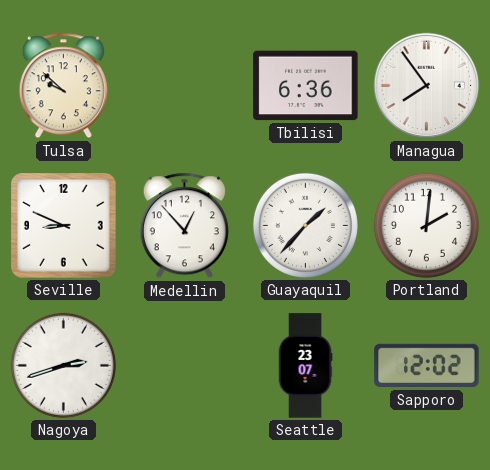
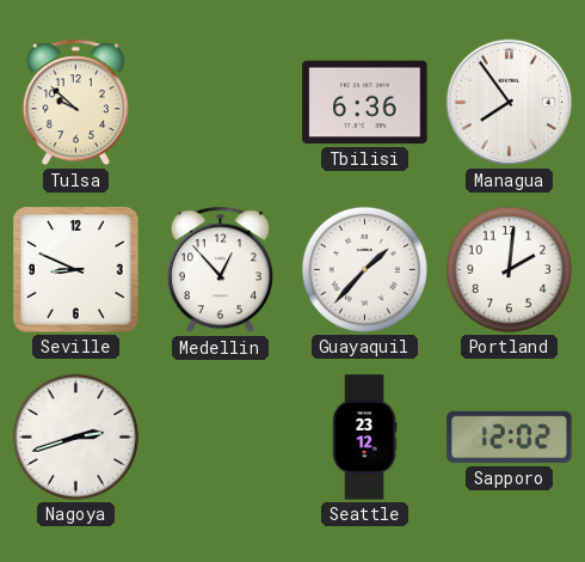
Seattle: 23:07 -> 23:12
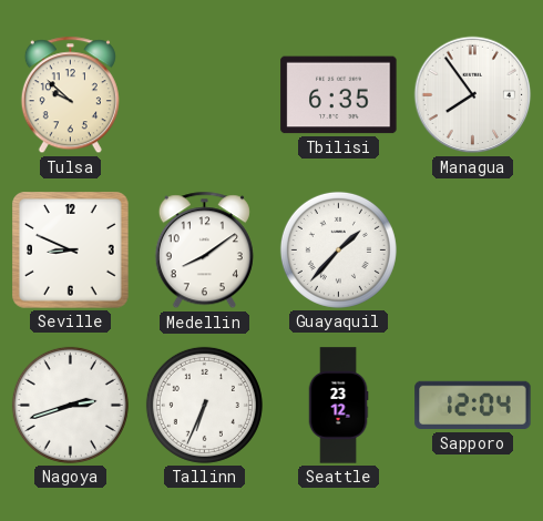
Tbilisi: 6:36 -> 6:35
Medellin: 12:53 -> 8:09
Portland: 2:01 -> none
Tallinn: none -> 6:34
Sapporo: 12:02 -> 12:04
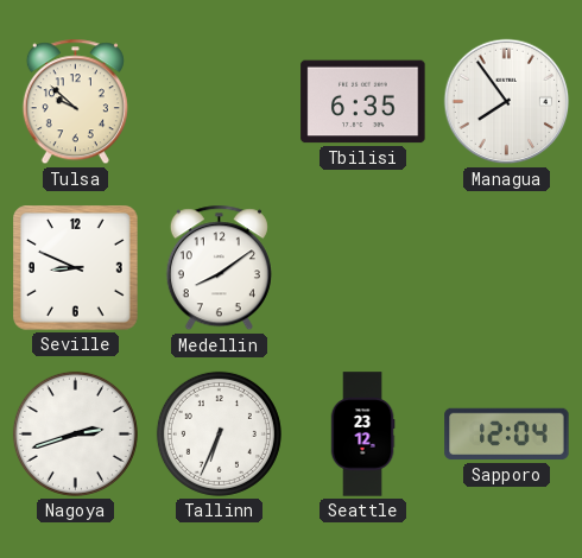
Guayaquil: 1:37 -> none
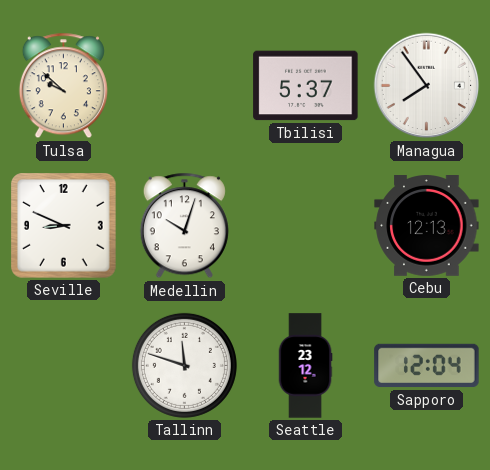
Tbilisi: 6:35 -> 5:37
Medellin: 8:09 -> 10:03
Cebu: none -> 12:13
Nagoya: 2:42 -> none
Tallinn: 6:34 -> 11:48
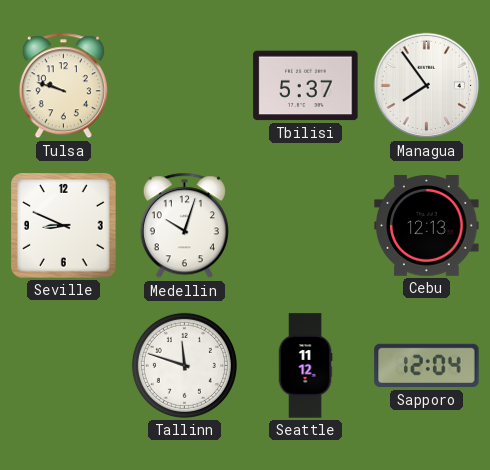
Tulsa: 9:52 -> 9:48
Seattle: 23:12 -> 11:12
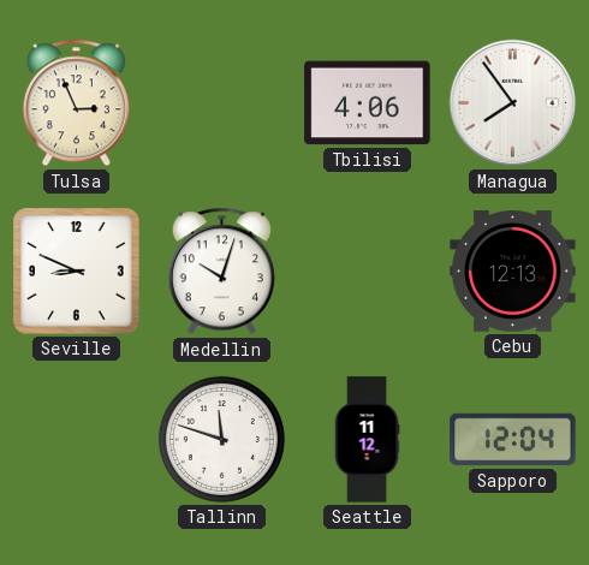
Tulsa: 9:48 -> 2:56
Tbilisi: 5:37 -> 4:06
